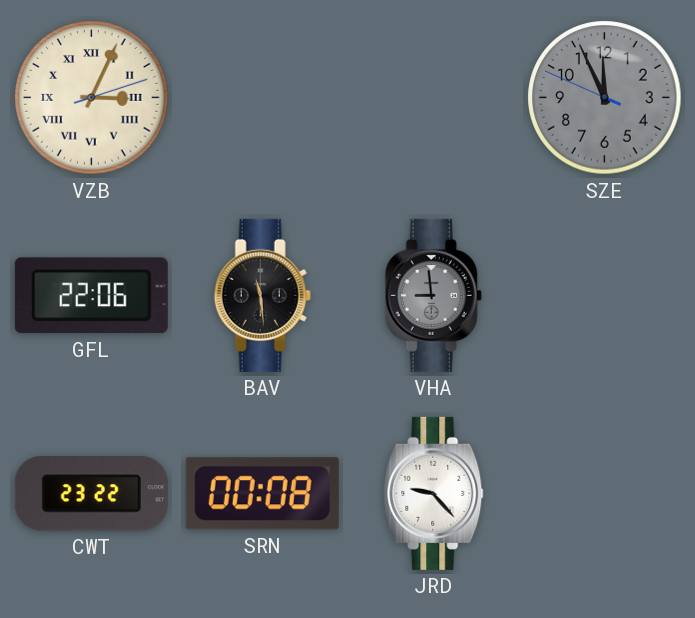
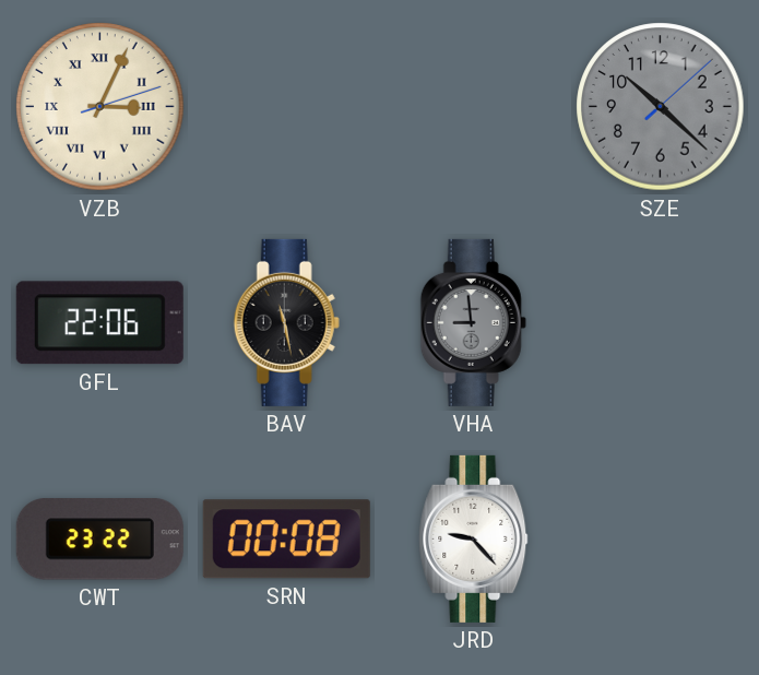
SZE: 11:55 -> 10:22
BAV: 11:29 -> 11:28
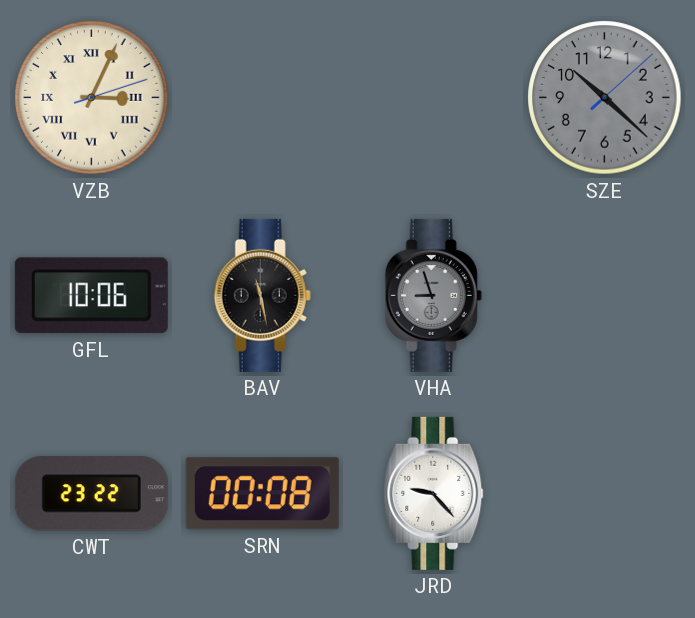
GFL: 22:06 -> 10:06
VHA: 8:59 -> 8:57
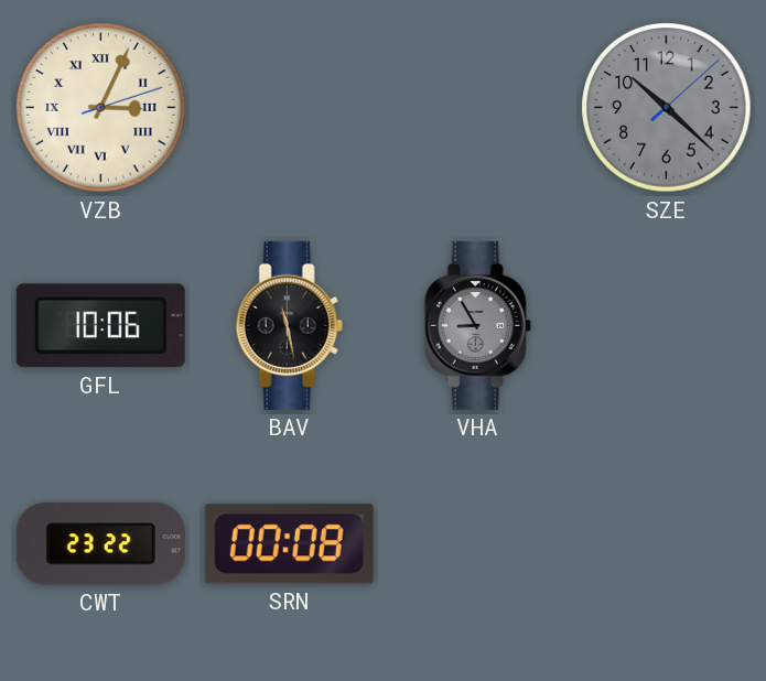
VHA: 8:57 -> 8:55
JRD: 9:23 -> none
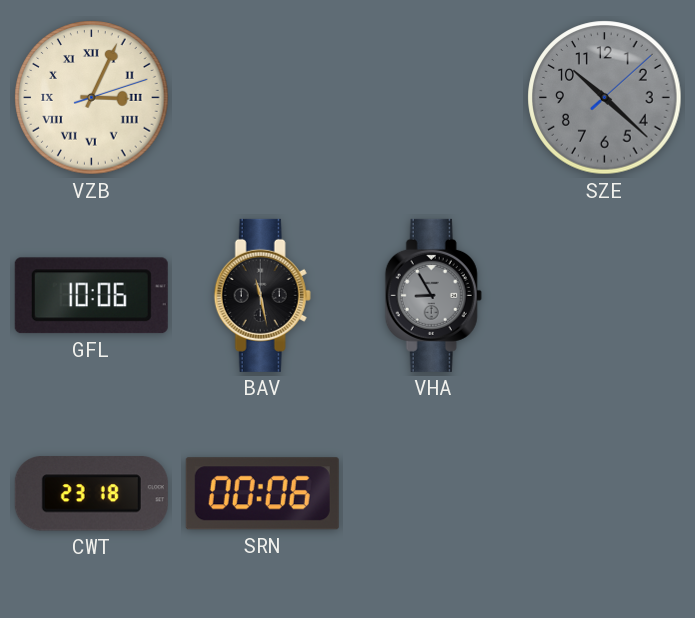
CWT: 23:22 -> 23:18
SRN: 00:08 -> 00:06
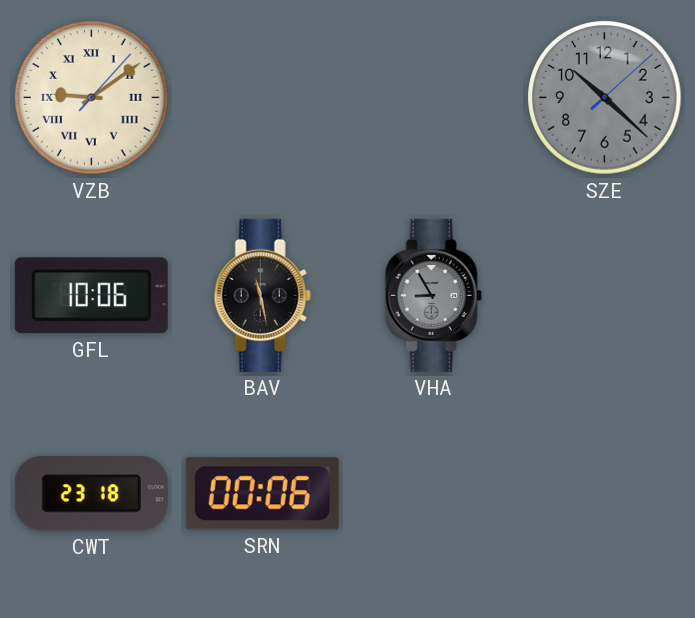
VZB: 3:04 -> 9:09
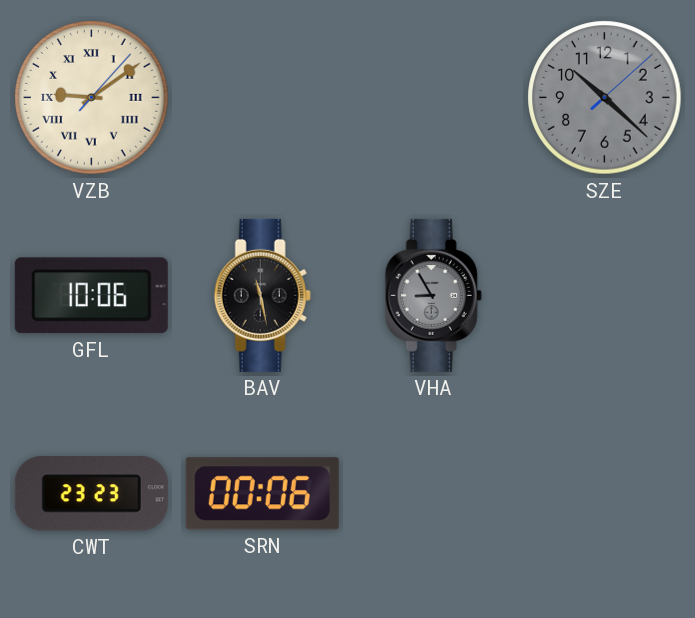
CWT: 23:18 -> 23:23
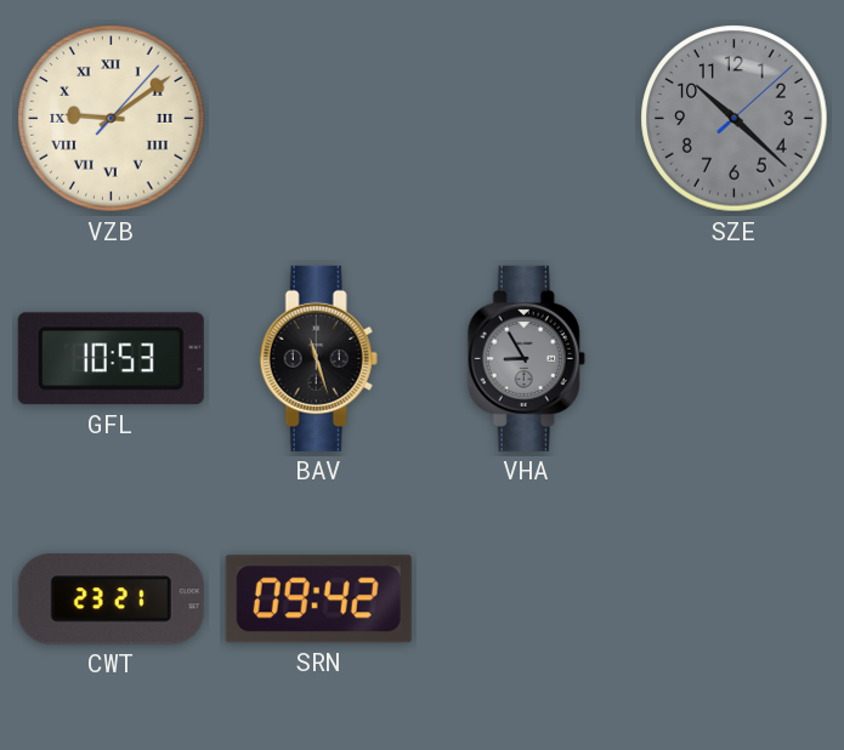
GFL: 10:06 -> 10:53
BAV: 11:28 -> 11:27
CWT: 23:23 -> 23:21
SRN: 00:06 -> 09:42
